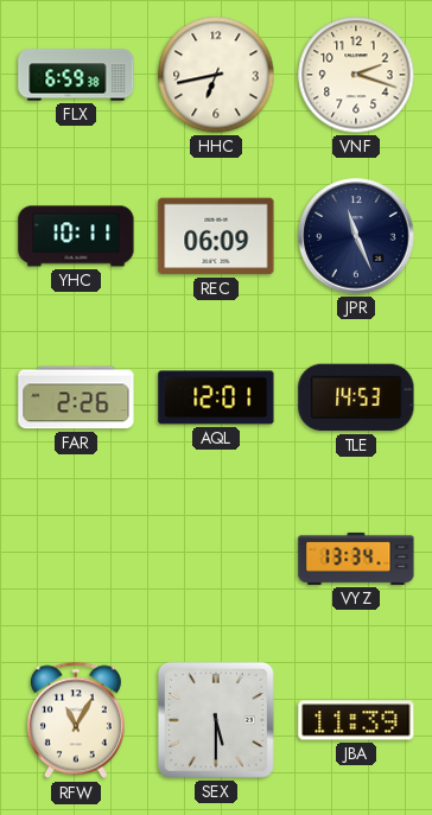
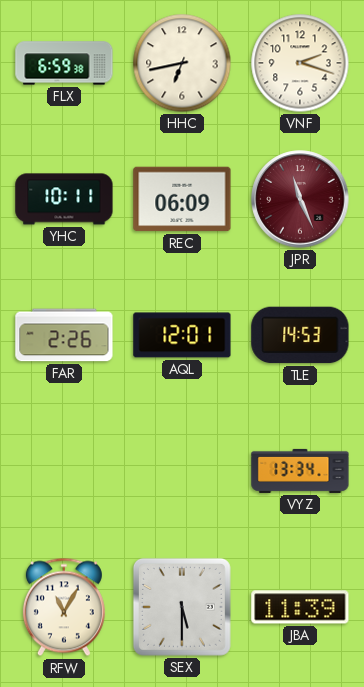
JPR dial: navy -> burgundy
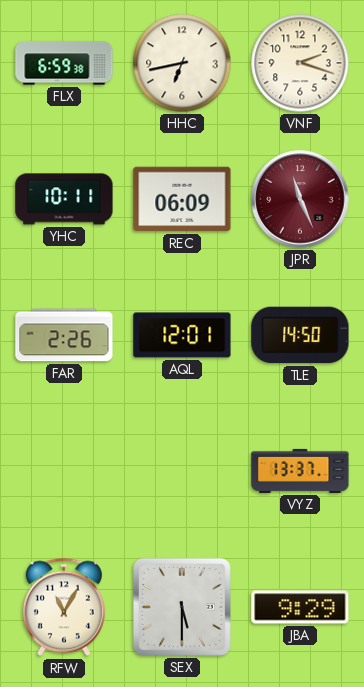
TLE: 14:53 -> 14:50
VYZ: 13:34 -> 13:37
JBA: 11:39 -> 9:29
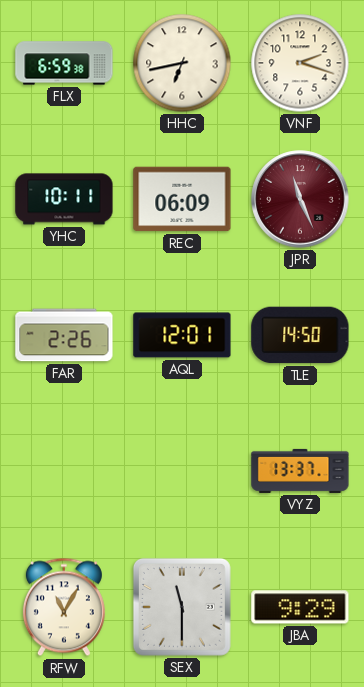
SEX: 5:30 -> 11:30
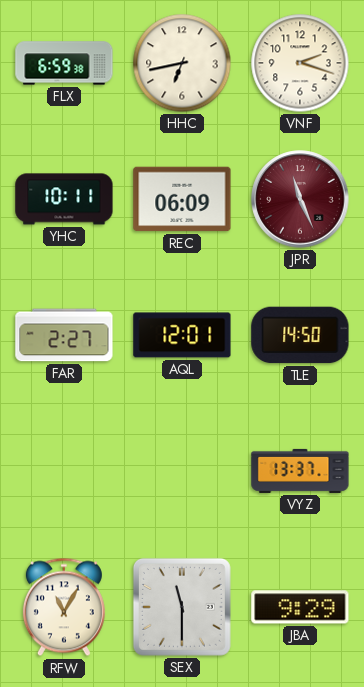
FAR: 2:26 -> 2:27
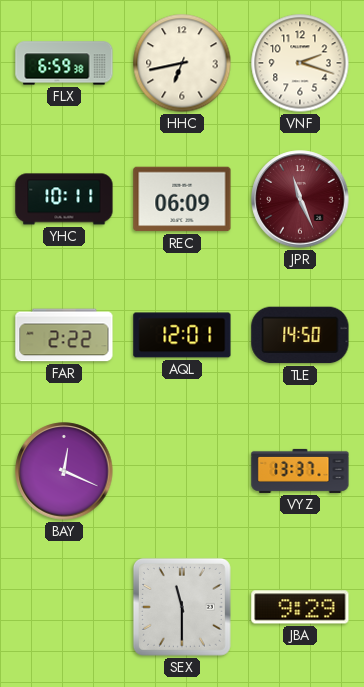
FAR: 2:27 -> 2:22
BAY: none -> 12:19
RFW: 11:05 -> none
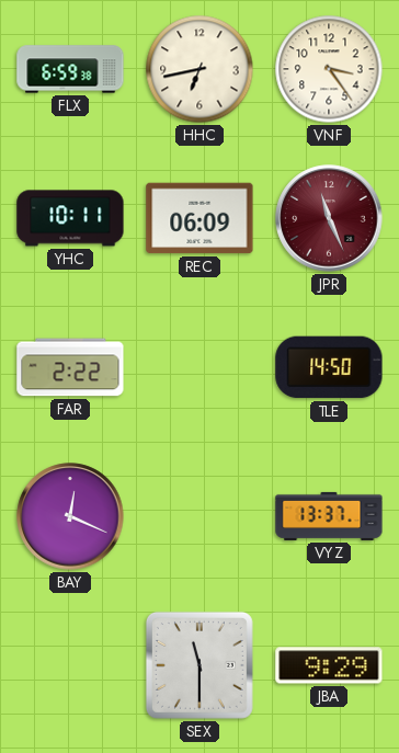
VNF: 2:18 -> 3:24
AQL: 12:01 -> none
